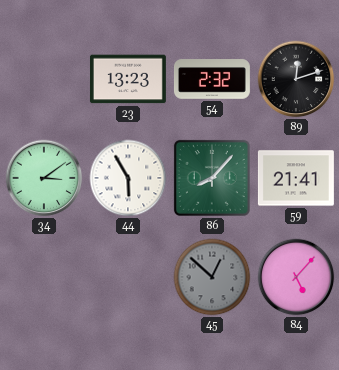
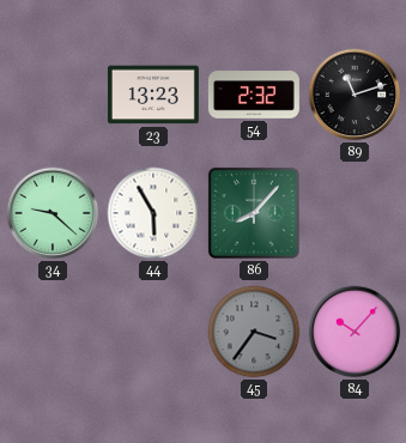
89: 12:12 -> 11:12
34: 3:09 -> 9:22
59: 21:41 -> none
45: 12:52 -> 3:36
84: 5:07 -> 10:07
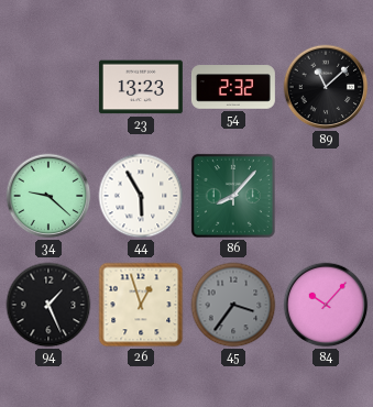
89: 11:12 -> 11:08
94: none -> 1:26
26: none -> 12:57
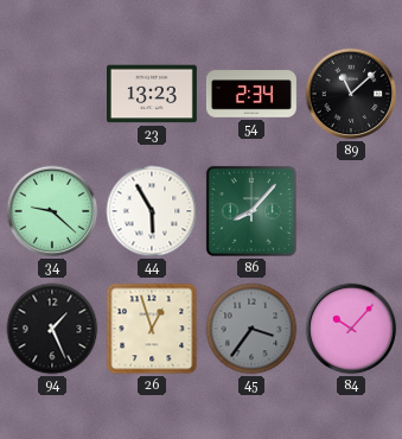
54: 2:32 -> 2:34
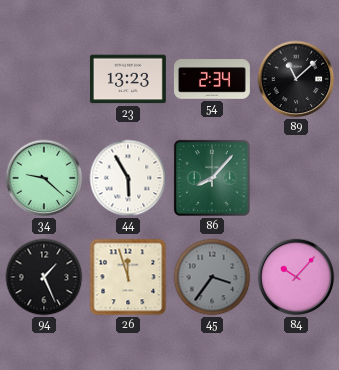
26: 12:57 -> 11:57
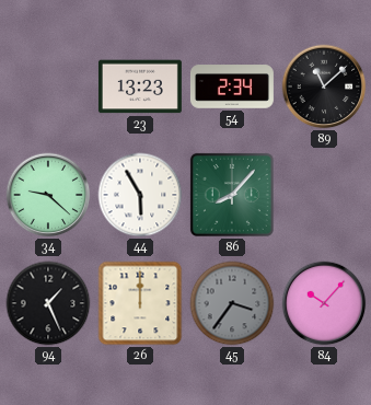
26: 11:57 -> 12:00
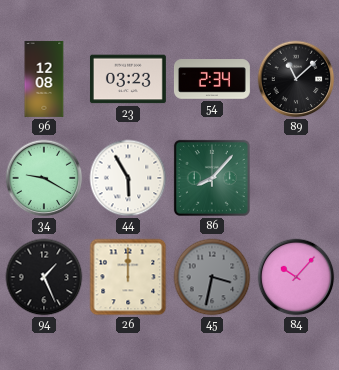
96: none -> 12:08
23: 13:23 -> 03:23
34: 9:22 -> 9:20
45: 3:36 -> 3:32
